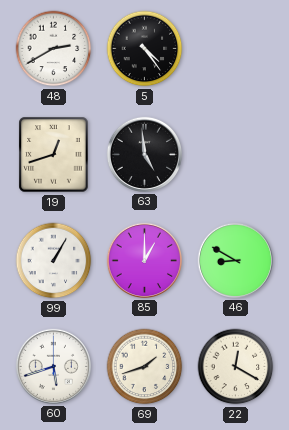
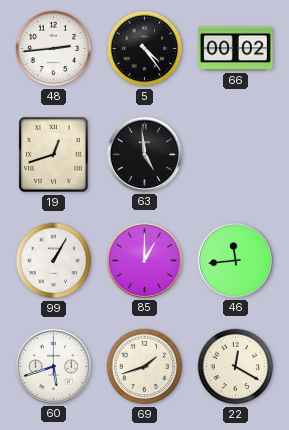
48: 2:40 -> 2:44
66: none -> 00:02
46: 8:50 -> 11:44
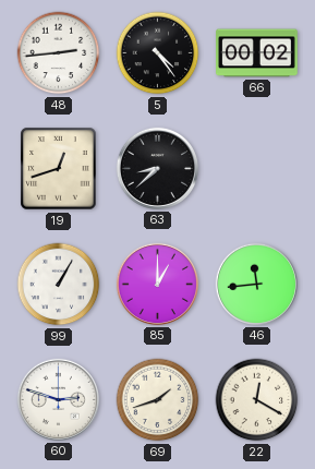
63: 4:59 -> 8:38
60: 5:42 -> 2:48
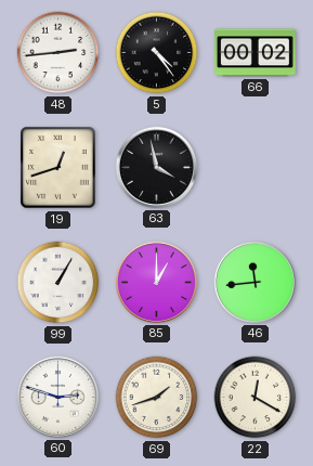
63: 8:38 -> 3:58
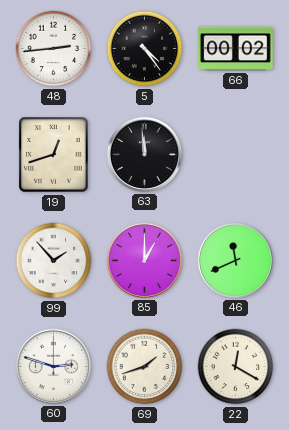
63: 3:58 -> 11:59
99: 1:05 -> 1:53
46: 11:44 -> 11:41
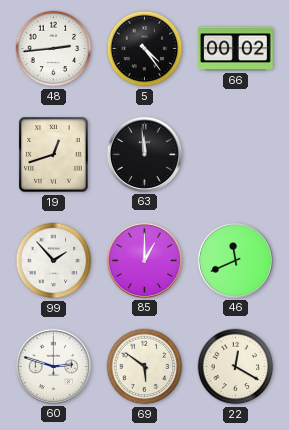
69: 1:42 -> 5:51
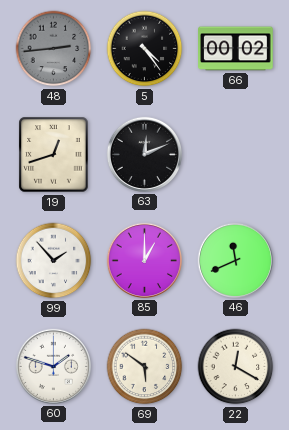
48 dial: white -> grey
63: 11:59 -> 12:11
60: 2:48 -> 1:48
